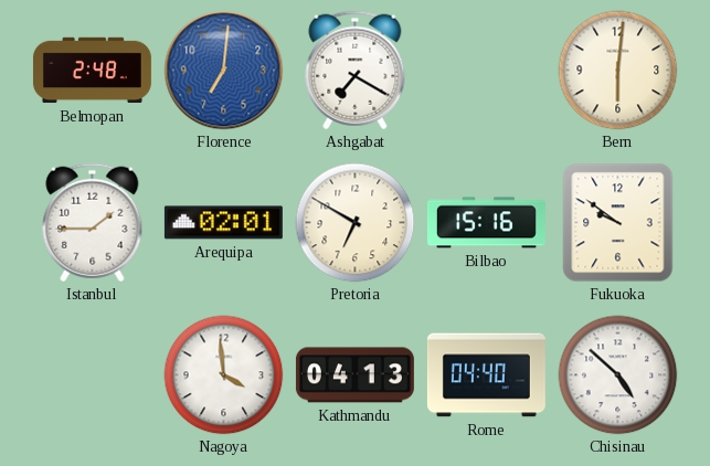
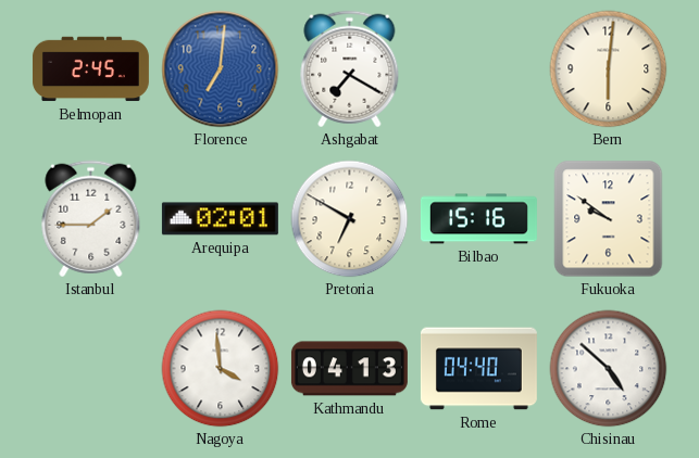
Belmopan: 2:48 -> 2:45
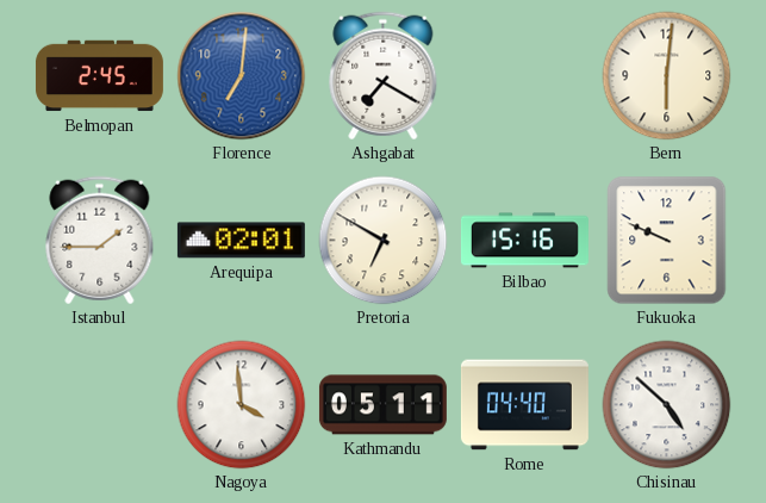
Fukuoka: 9:51 -> 9:49
Kathmandu: 04:13 -> 05:11
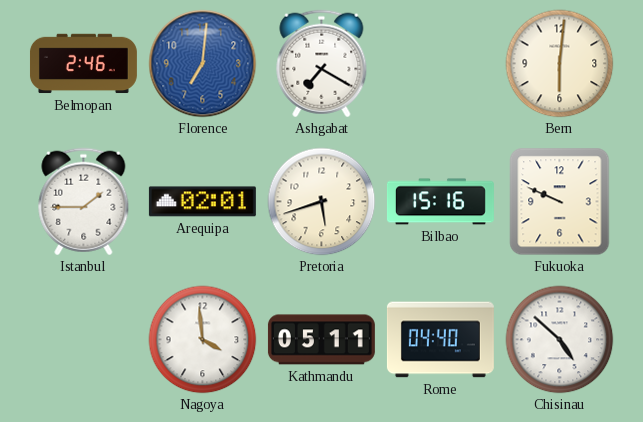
Belmopan: 2:45 -> 2:46
Pretoria: 6:50 -> 5:42
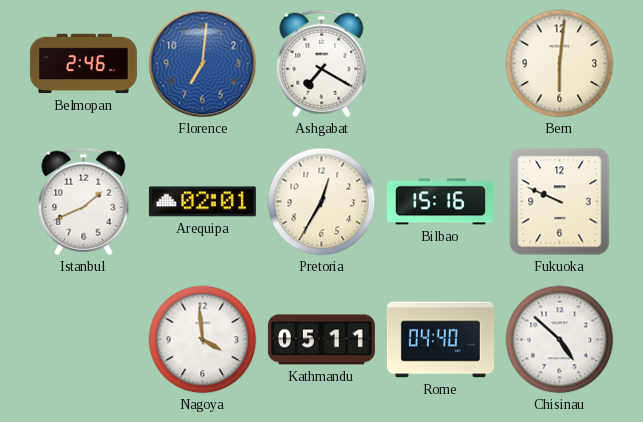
Istanbul: 1:45 -> 1:41
Pretoria: 5:42 -> 12:35
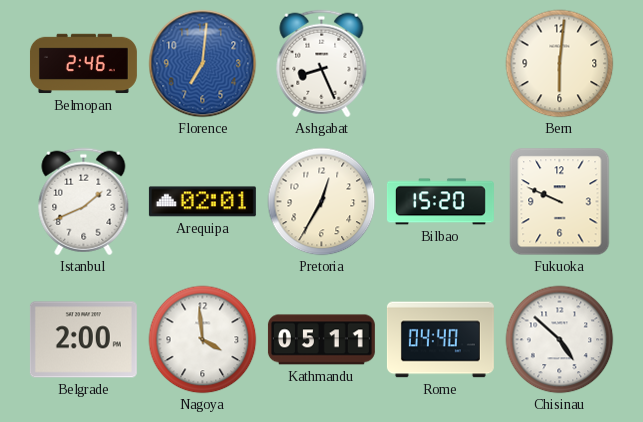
Ashgabat: 7:20 -> 8:26
Bilbao: 15:16 -> 15:20
Belgrade: none -> 2:00
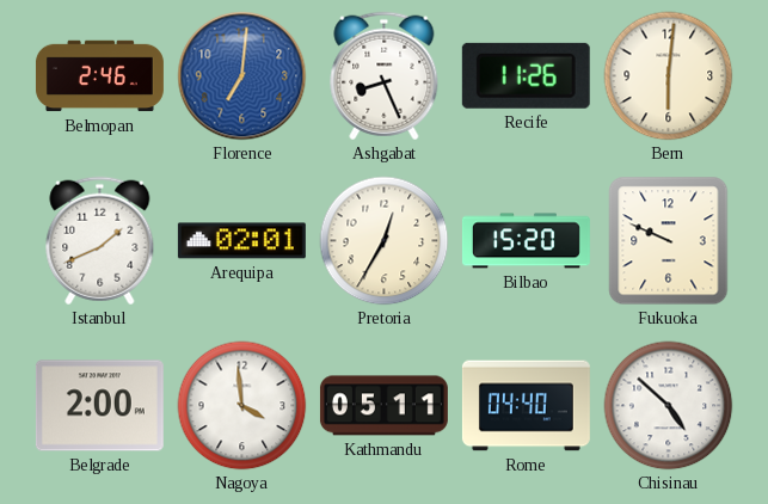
Recife: none -> 11:26
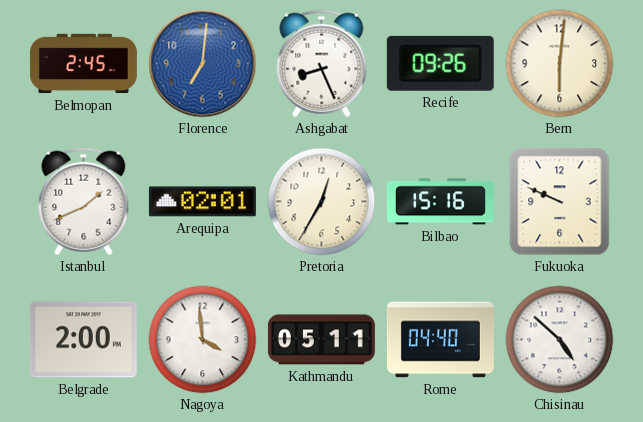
Belmopan: 2:46 -> 2:45
Recife: 11:26 -> 09:26
Bilbao: 15:20 -> 15:16
